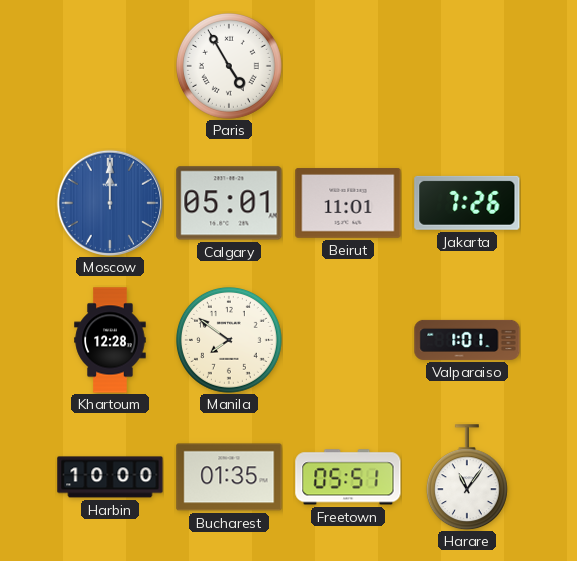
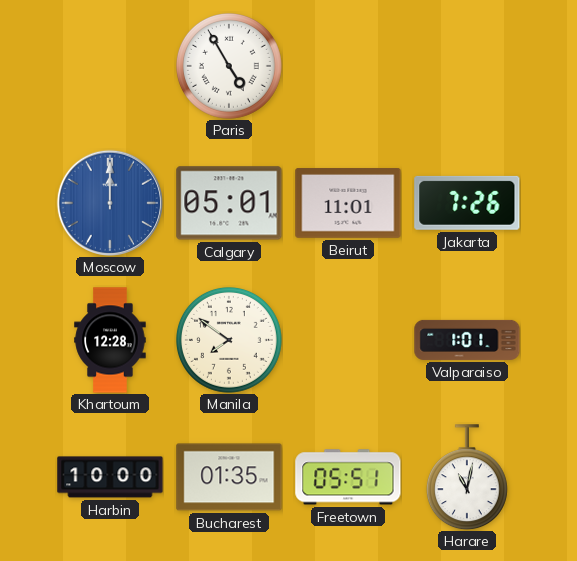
Harare: 11:06 -> 11:02
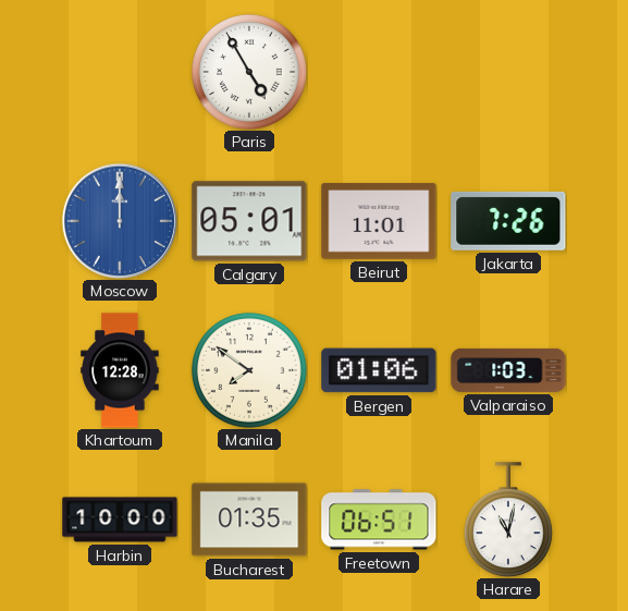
Bergen: none -> 01:06
Valparaiso: 1:01 -> 1:03
Freetown: 05:51 -> 06:51
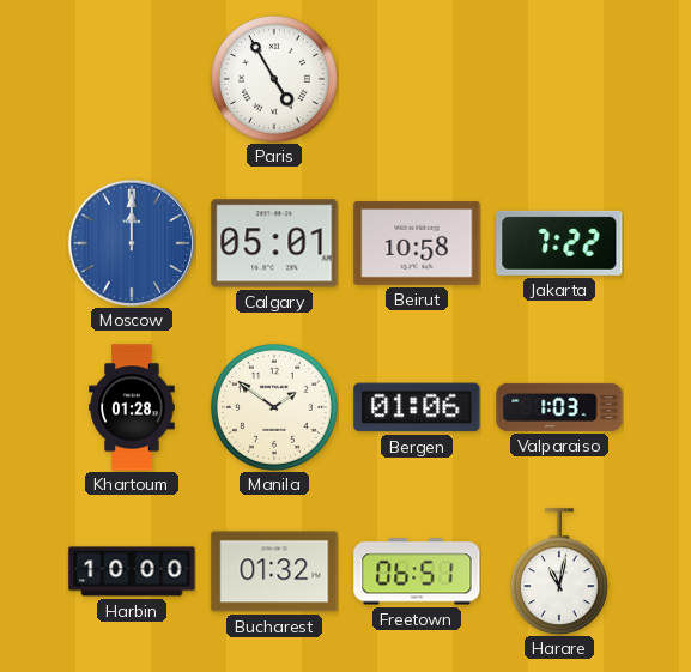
Beirut: 11:01 -> 10:58
Jakarta: 7:26 -> 7:22
Khartoum: 12:28 -> 01:28
Manila: 7:51 -> 1:51
Bucharest: 01:35 -> 01:32
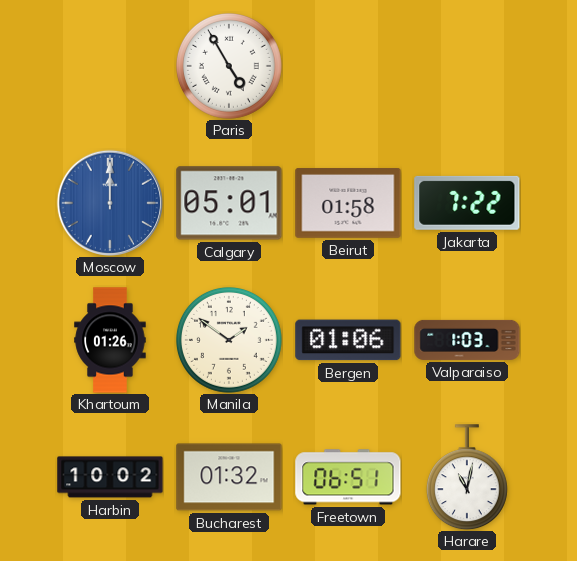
Beirut: 10:58 -> 01:58
Khartoum: 01:28 -> 01:26
Harbin: 10:00 -> 10:02
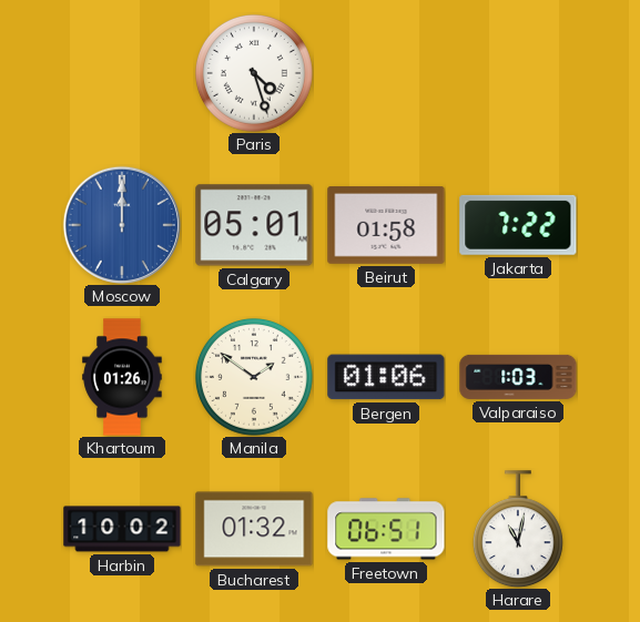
Paris: 4:55 -> 4:27
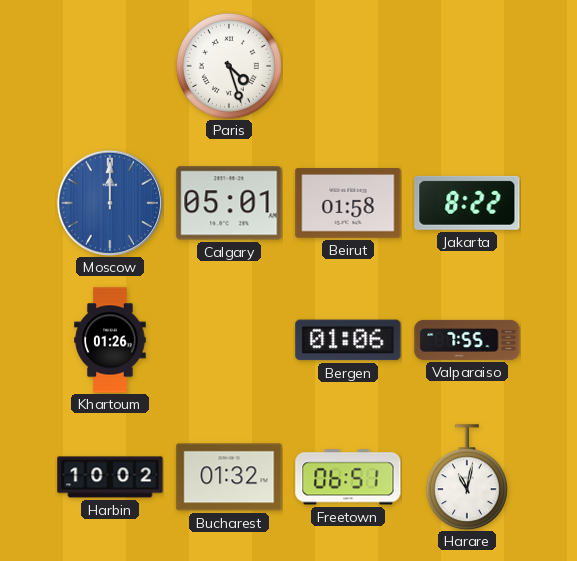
Jakarta: 7:22 -> 8:22
Manila: 1:51 -> none
Valparaiso: 1:03 -> 7:55
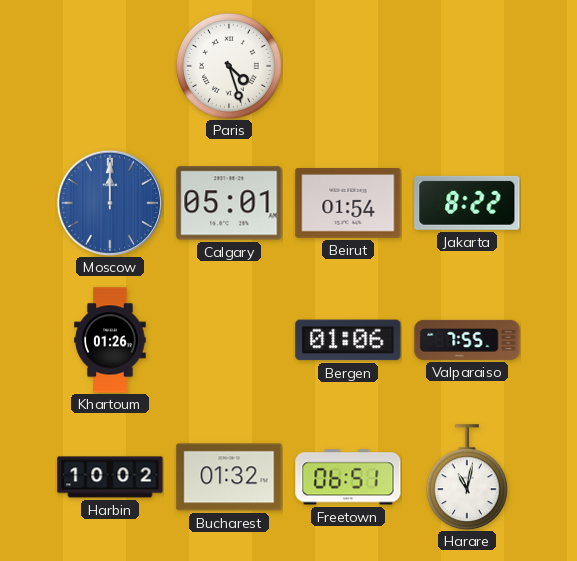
Beirut: 01:58 -> 01:54
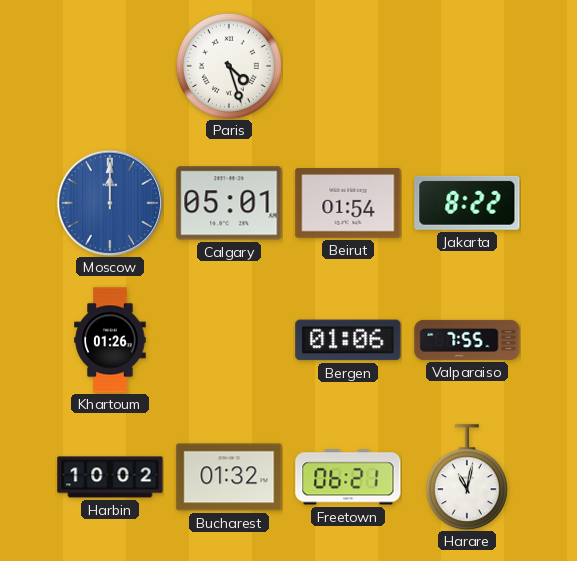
Freetown: 06:51 -> 06:21
